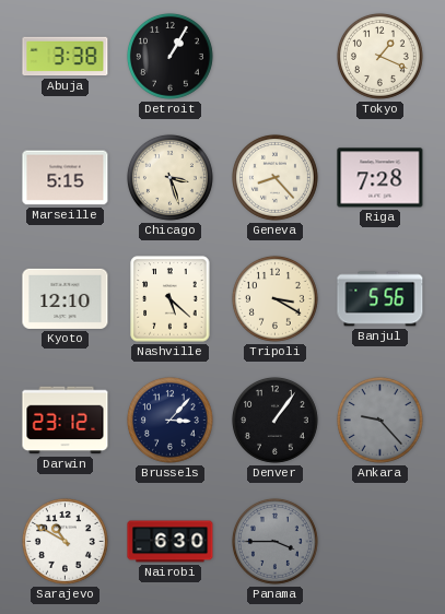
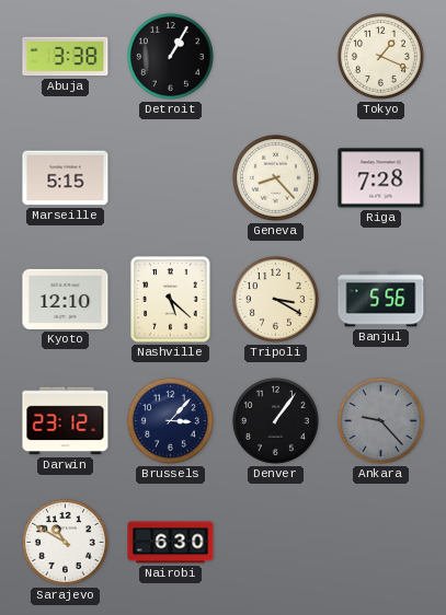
Chicago: 3:27 -> none
Panama: 3:45 -> none
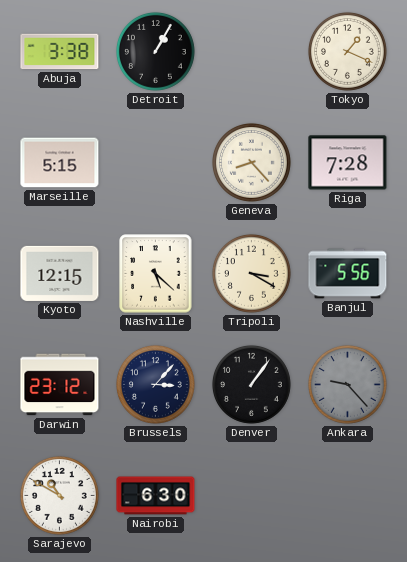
Kyoto: 12:10 -> 12:15
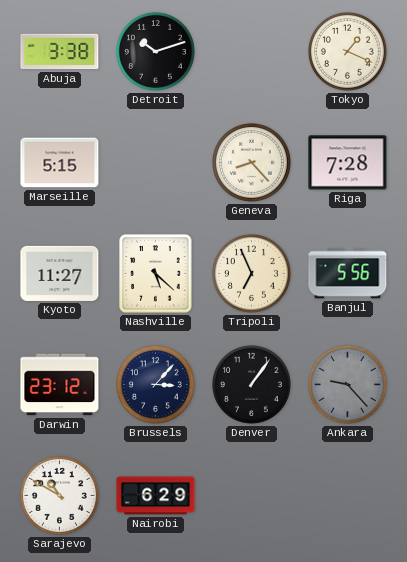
Detroit: 1:05 -> 10:12
Kyoto: 12:15 -> 11:27
Tripoli: 3:20 -> 6:56
Nairobi: 6:30 -> 6:29
